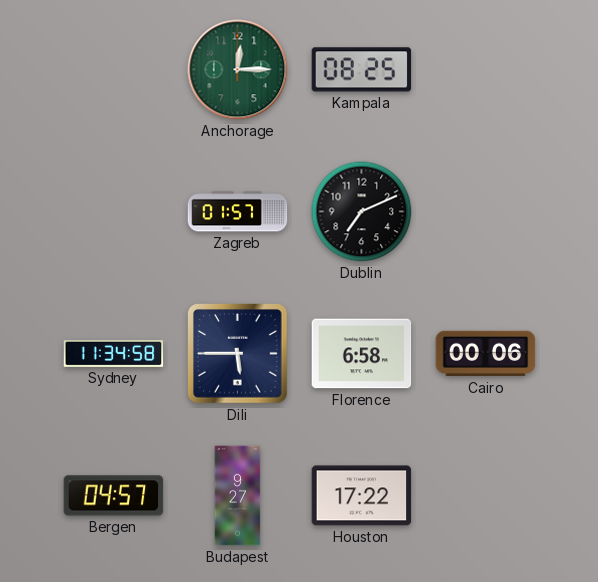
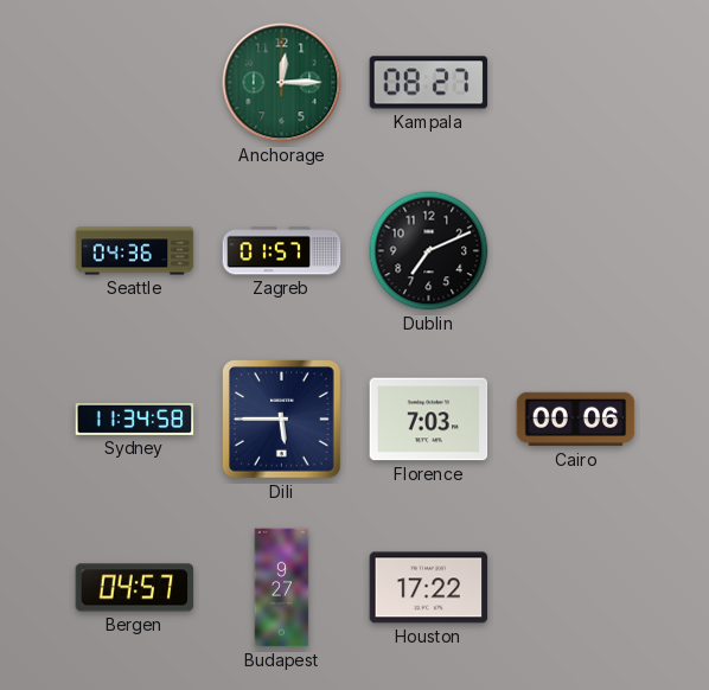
Kampala: 08:25 -> 08:27
Seattle: none -> 04:36
Florence: 6:58 -> 7:03
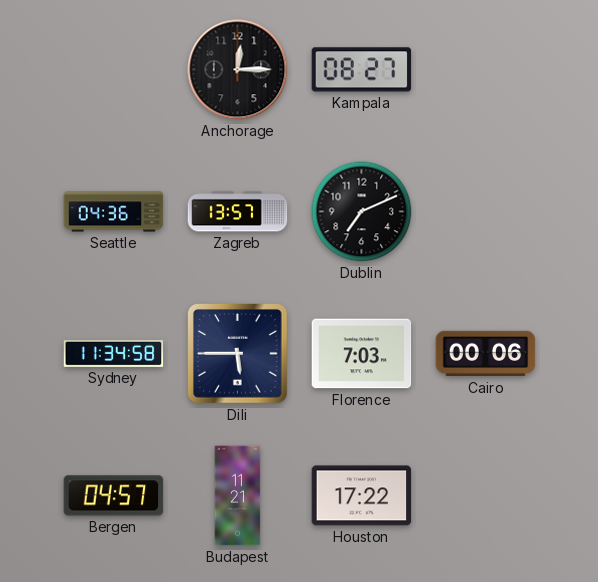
Anchorage dial: green -> black
Zagreb: 01:57 -> 13:57
Budapest: 9:27 -> 11:21
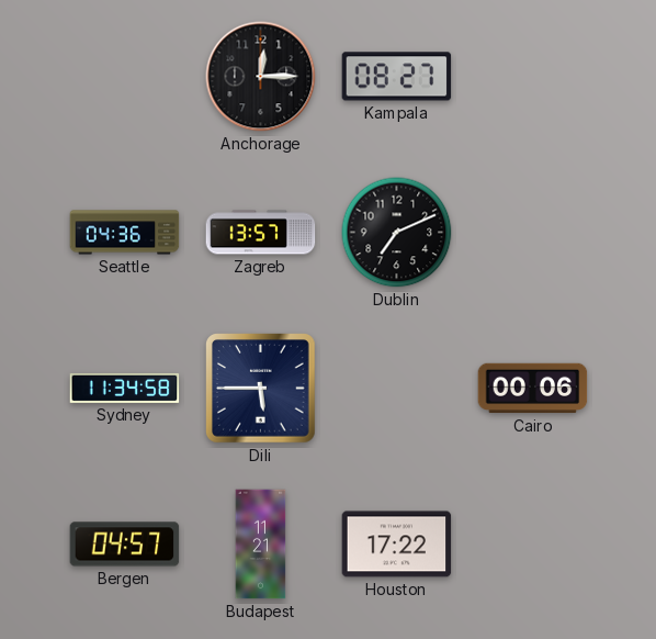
Florence: 7:03 -> none
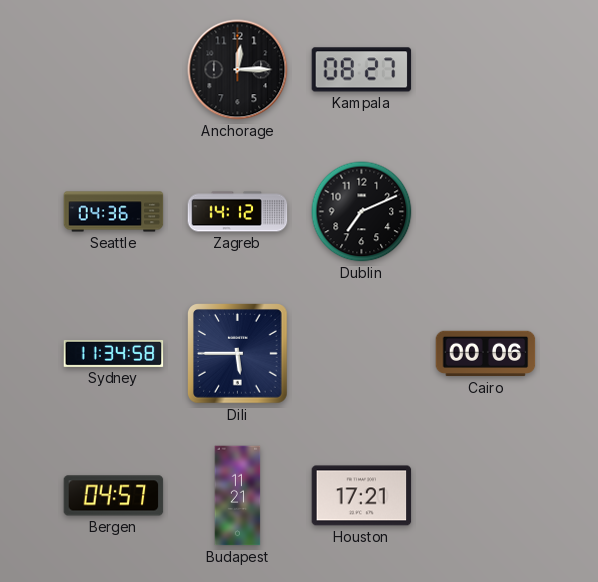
Zagreb: 13:57 -> 14:12
Houston: 17:22 -> 17:21
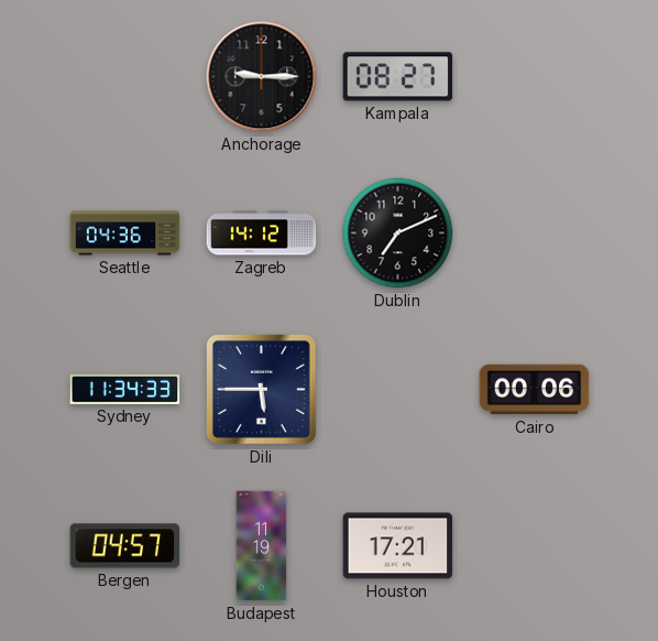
Anchorage: 12:15 -> 9:15
Sydney: 11:34:58 -> 11:34:33
Budapest: 11:21 -> 11:19
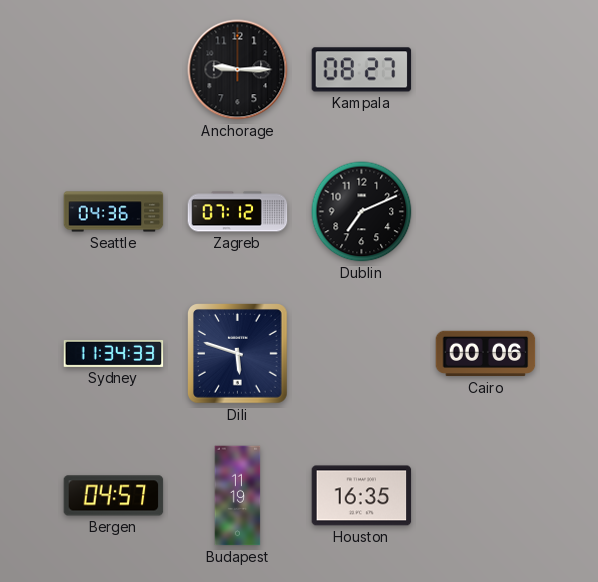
Zagreb: 14:12 -> 07:12
Dili: 5:45 -> 5:48
Houston: 17:21 -> 16:35
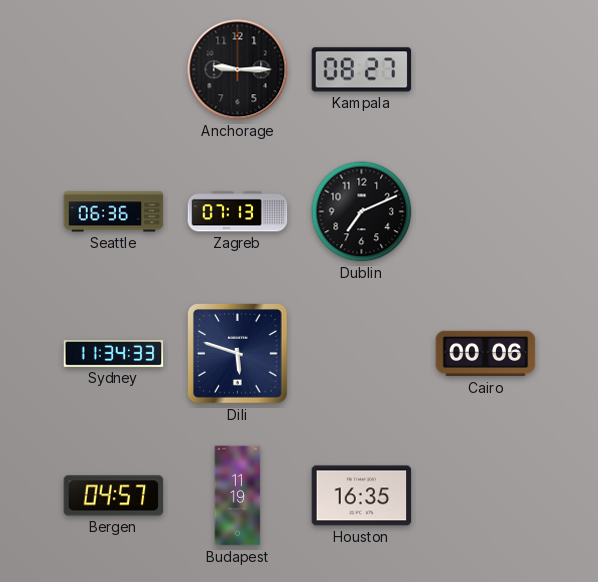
Seattle: 04:36 -> 06:36
Zagreb: 07:12 -> 07:13
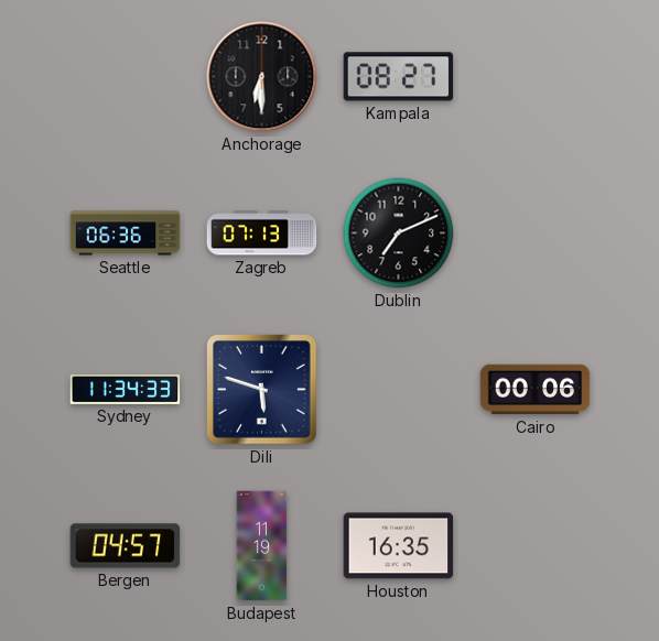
Anchorage: 9:15 -> 6:30
